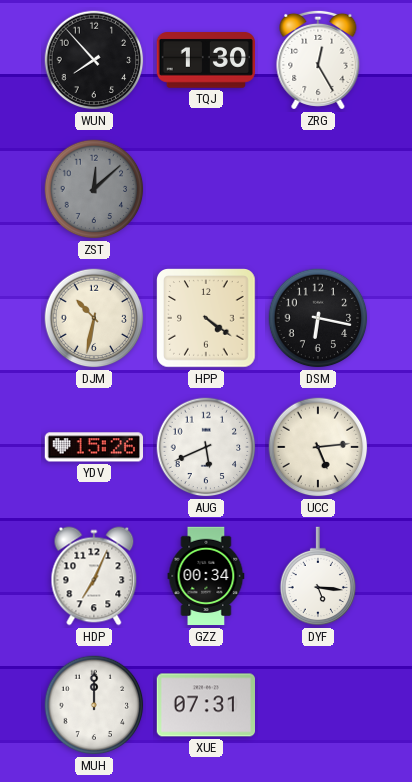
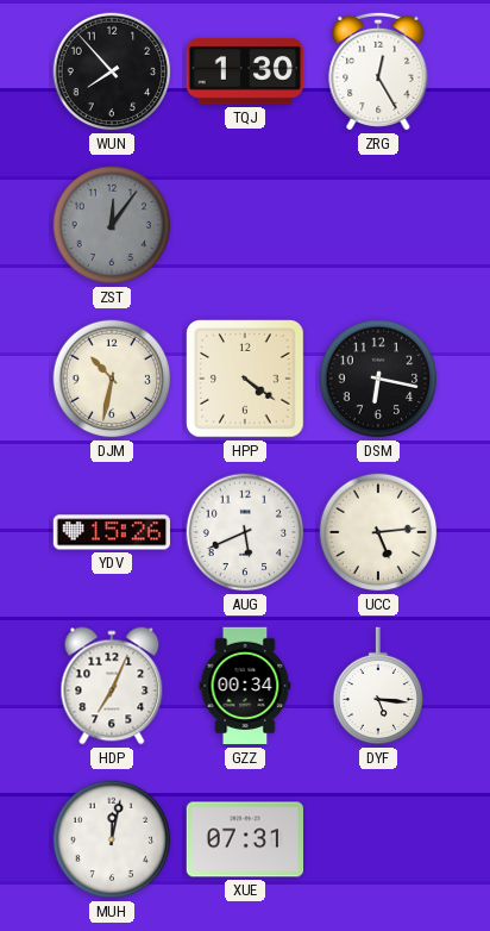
ZST: 12:08 -> 12:06
MUH: 12:00 -> 12:02
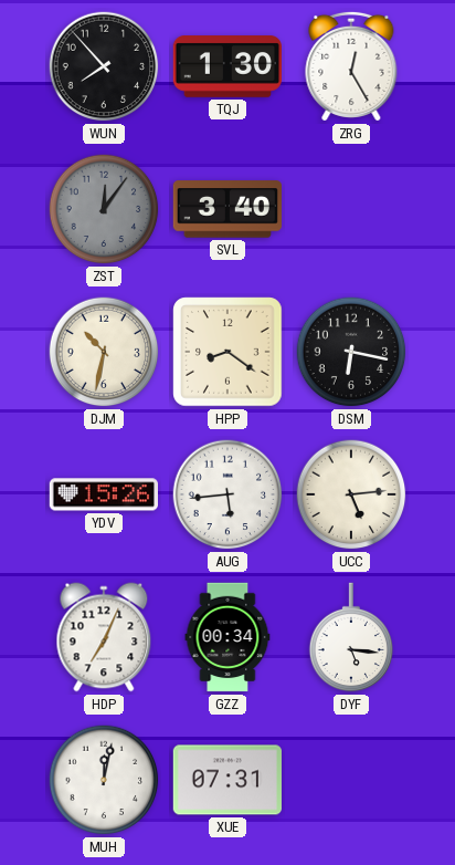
SVL: none -> 3:40
HPP: 4:21 -> 8:21
AUG: 5:41 -> 5:44
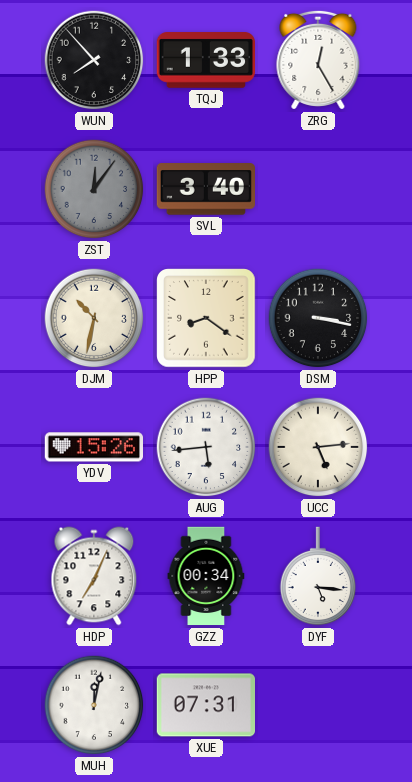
TQJ: 1:30 -> 1:33
DSM: 6:17 -> 3:17
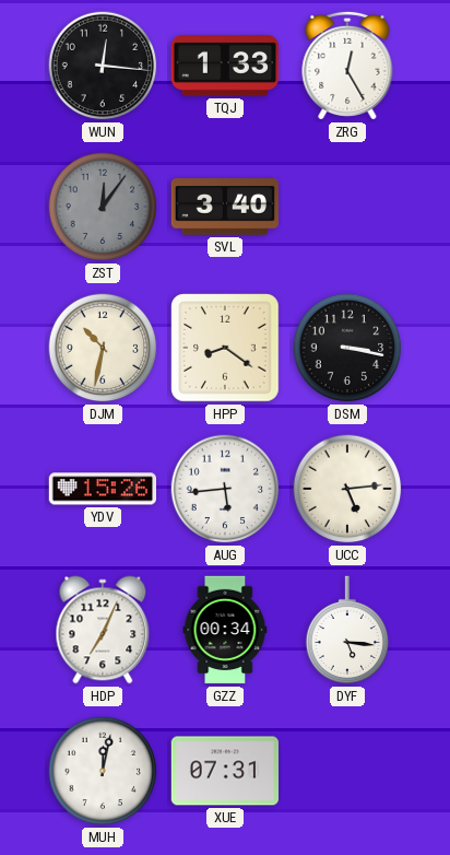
WUN: 7:53 -> 12:16
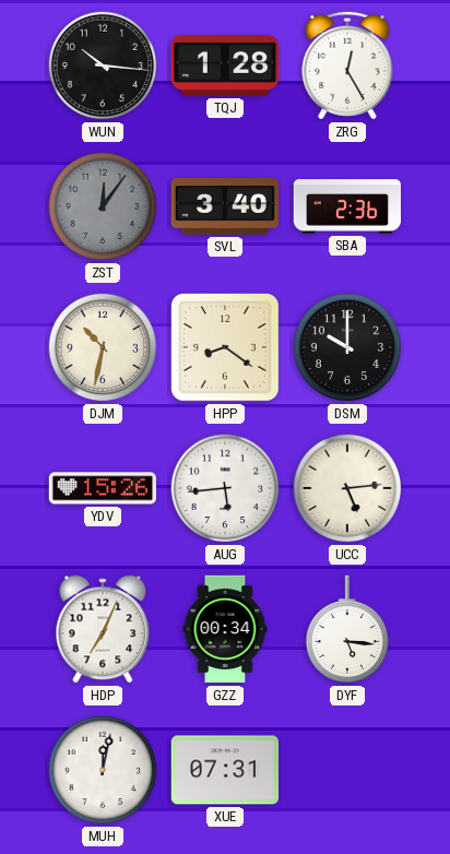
WUN: 12:16 -> 10:16
TQJ: 1:33 -> 1:28
SBA: none -> 2:36
DSM: 3:17 -> 10:00
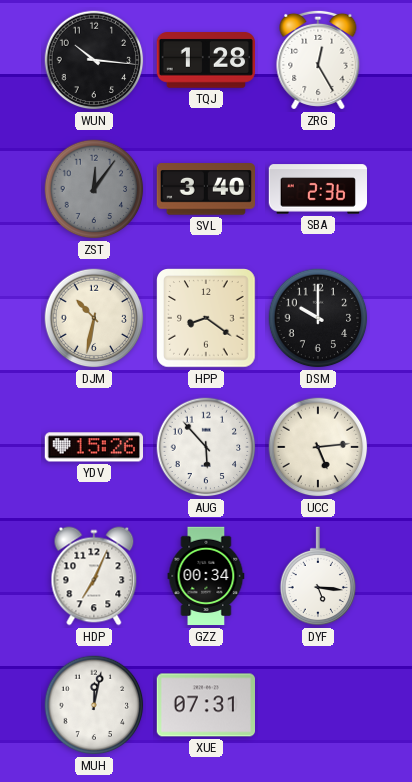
AUG: 5:44 -> 5:53
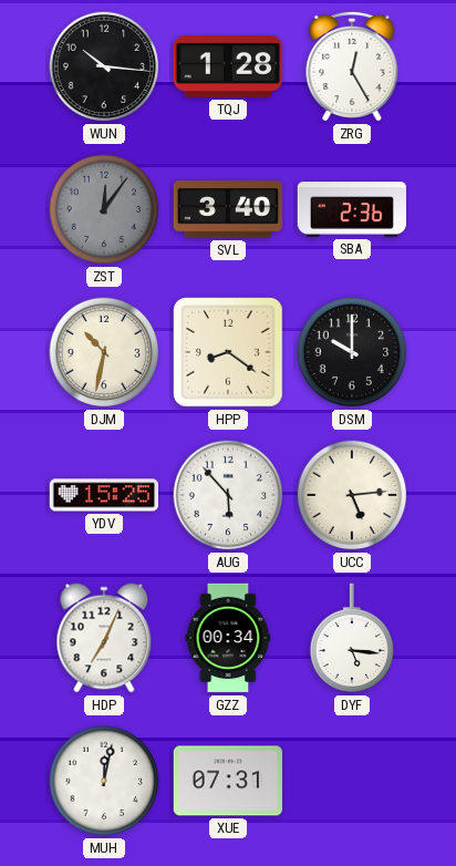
YDV: 15:26 -> 15:25
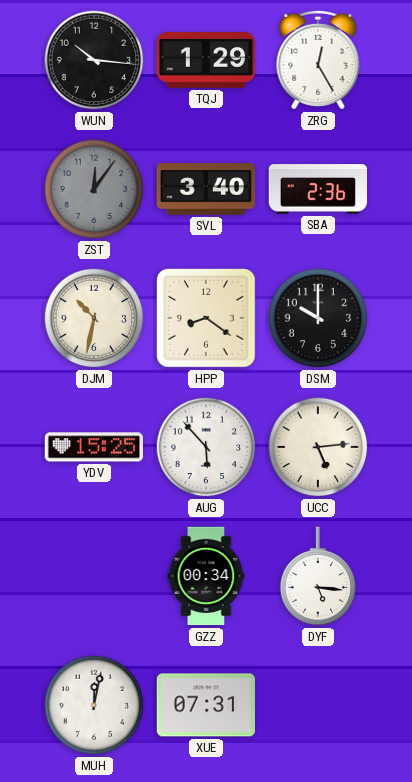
TQJ: 1:28 -> 1:29
HDP: 7:04 -> none
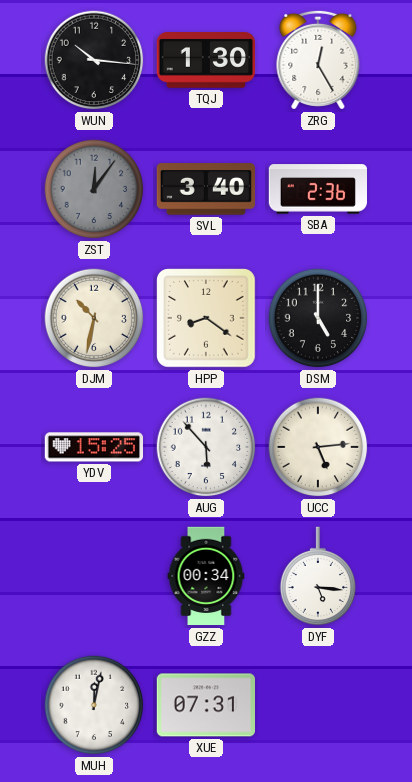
TQJ: 1:29 -> 1:30
DSM: 10:00 -> 5:00
